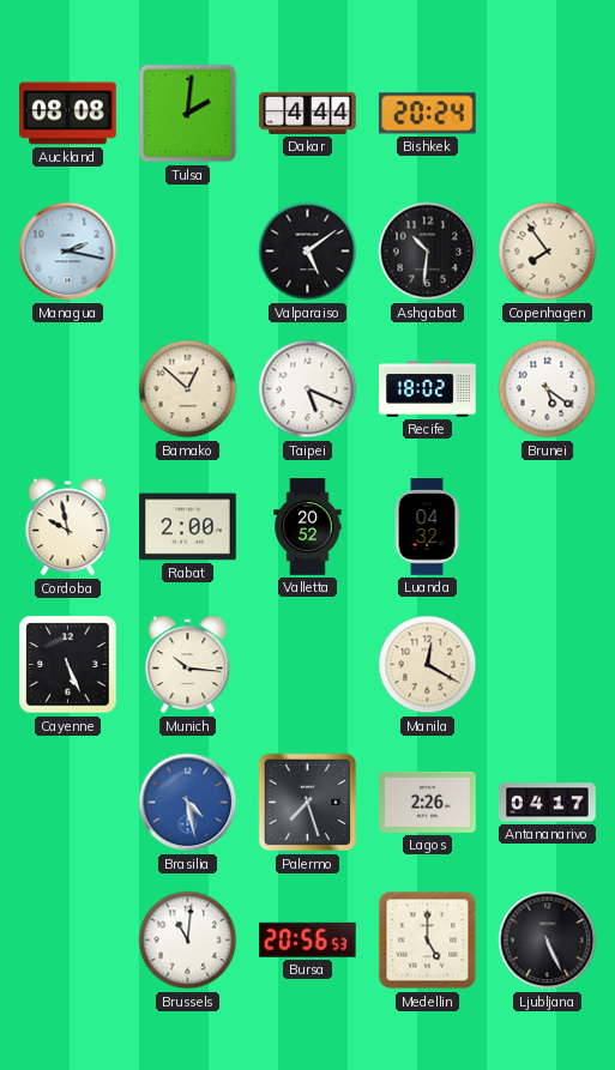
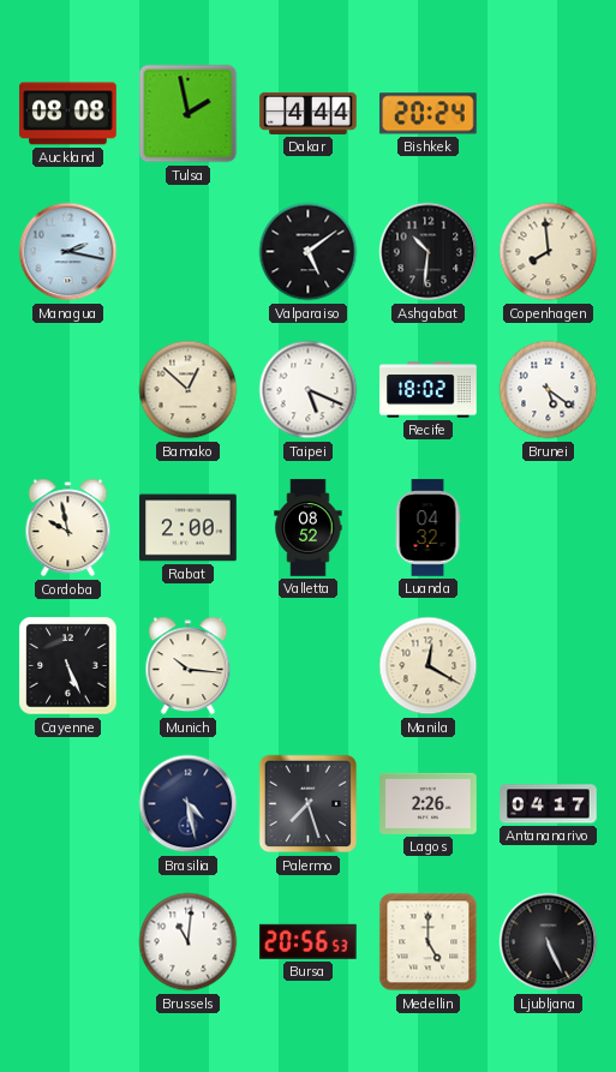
Tulsa: 2:01 -> 1:58
Copenhagen: 7:54 -> 7:59
Valletta: 20:52 -> 08:52
Brasilia dial: blue -> navy
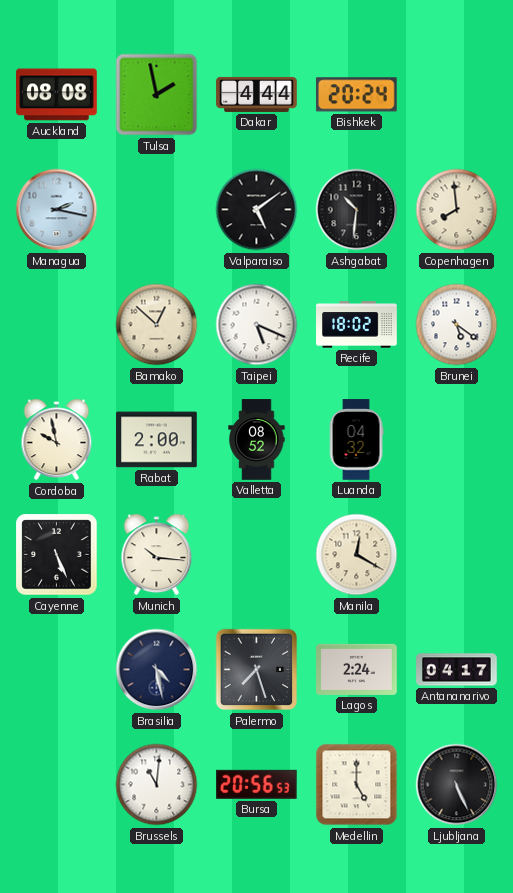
Lagos: 2:26 -> 2:24
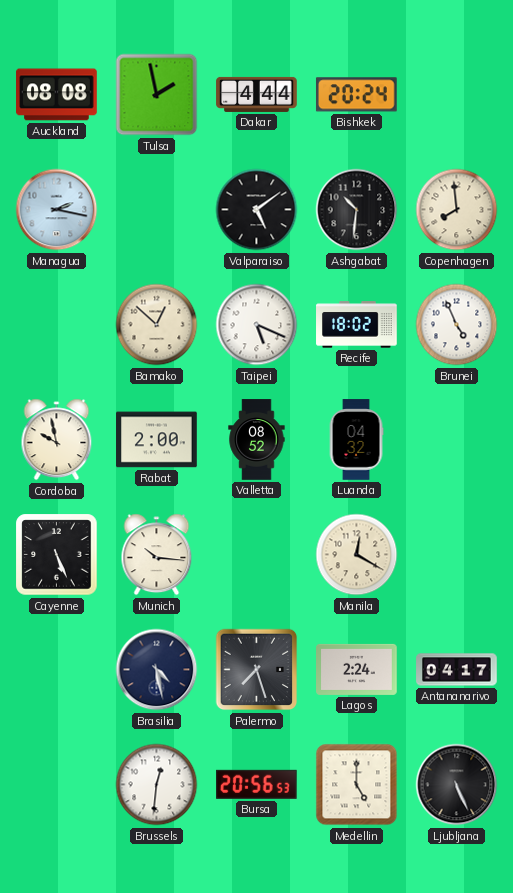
Brunei: 5:21 -> 4:56
Brussels: 11:01 -> 12:31
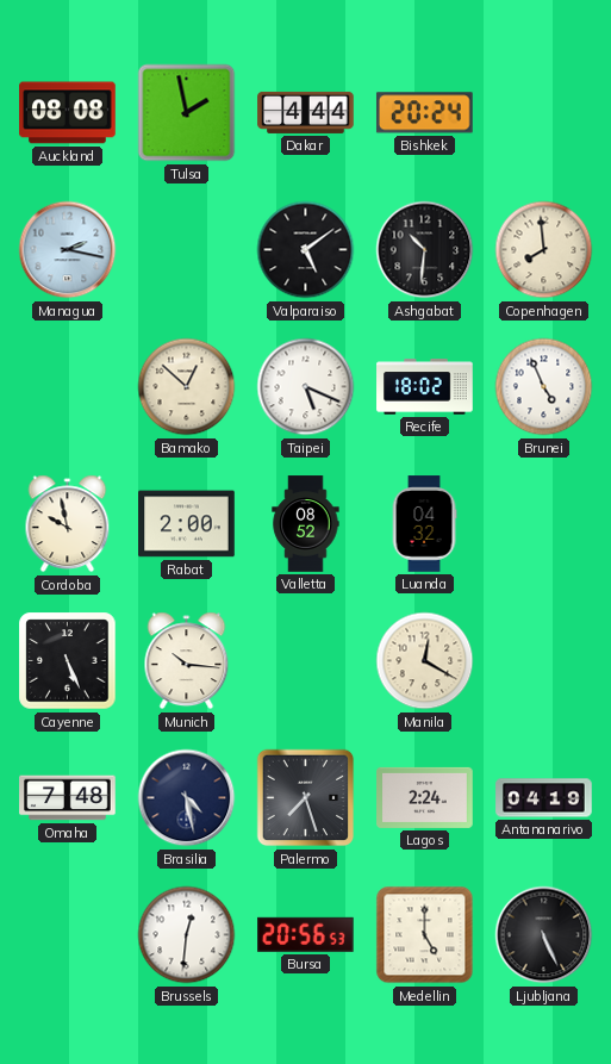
Omaha: none -> 7:48
Antananarivo: 04:17 -> 04:19
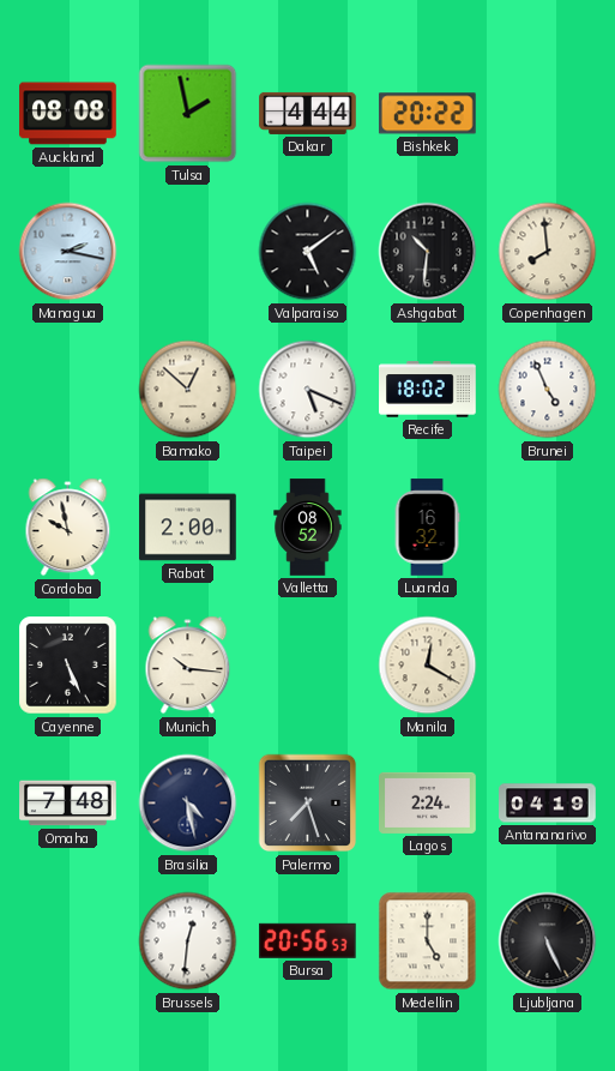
Bishkek: 20:24 -> 20:22
Luanda: 04:32 -> 16:32
